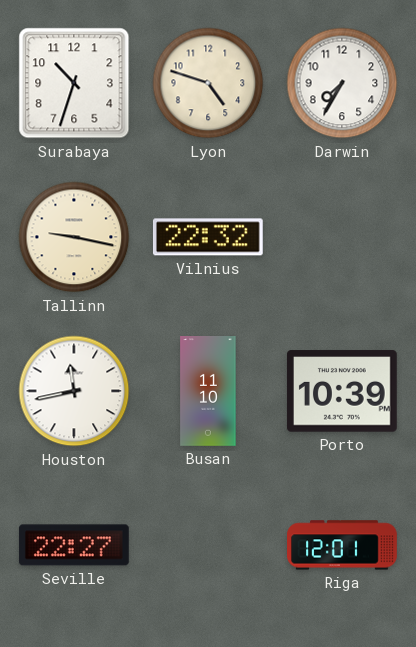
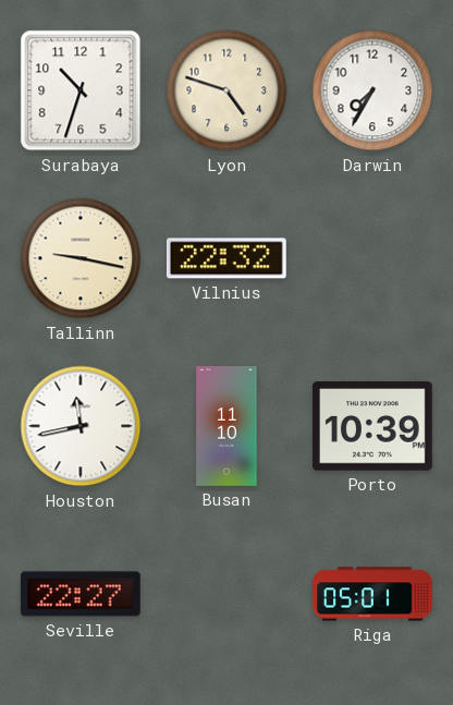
Riga: 12:01 -> 05:01
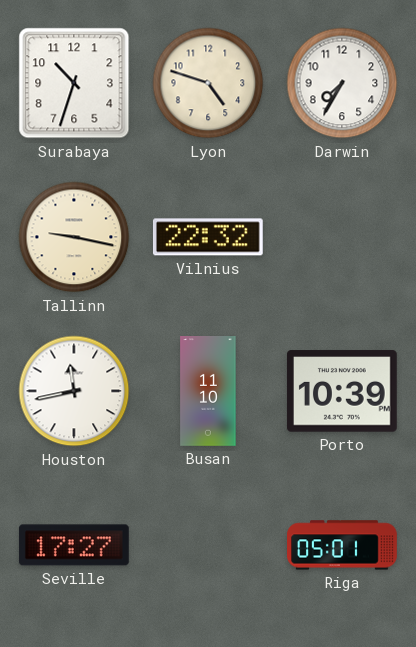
Seville: 22:27 -> 17:27
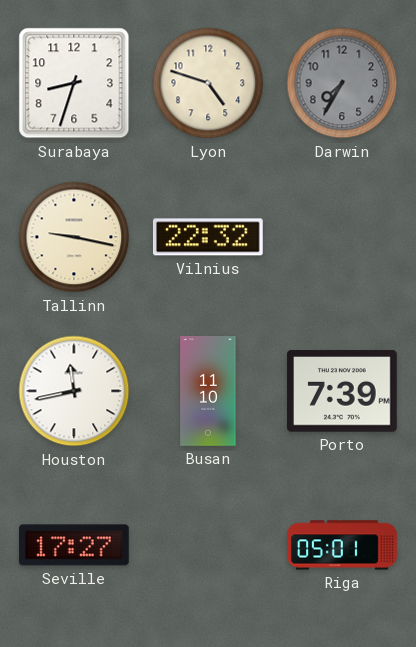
Surabaya: 10:33 -> 8:33
Darwin dial: white -> grey
Porto: 10:39 -> 7:39
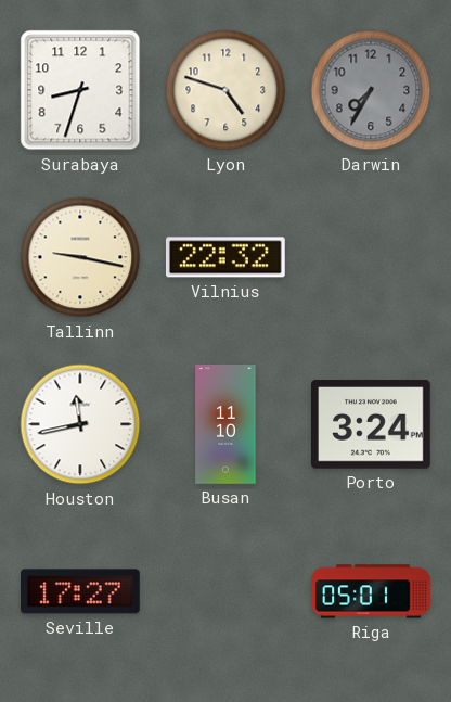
Porto: 7:39 -> 3:24
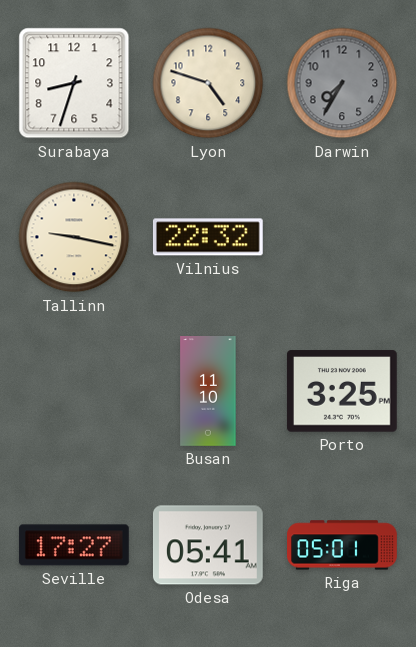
Houston: 11:43 -> none
Porto: 3:24 -> 3:25
Odesa: none -> 05:41
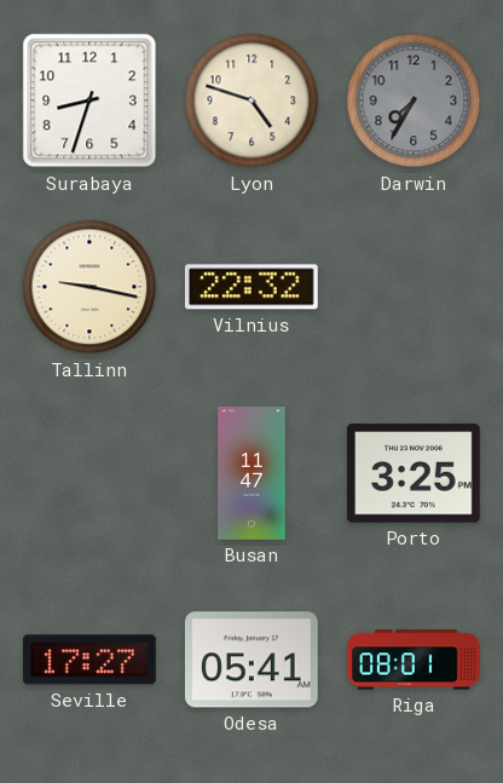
Busan: 11:10 -> 11:47
Riga: 05:01 -> 08:01
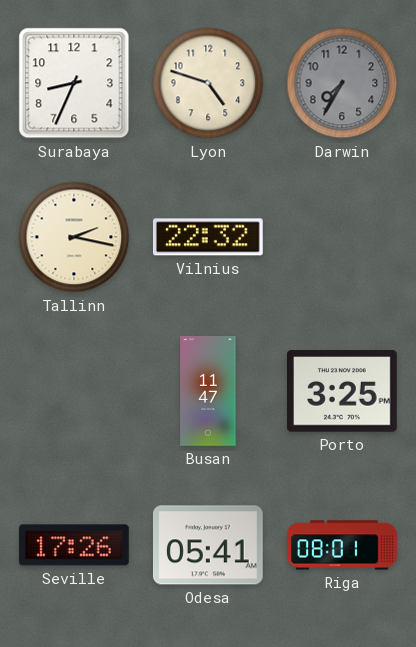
Surabaya: 8:33 -> 8:34
Tallinn: 9:17 -> 2:17
Seville: 17:27 -> 17:26
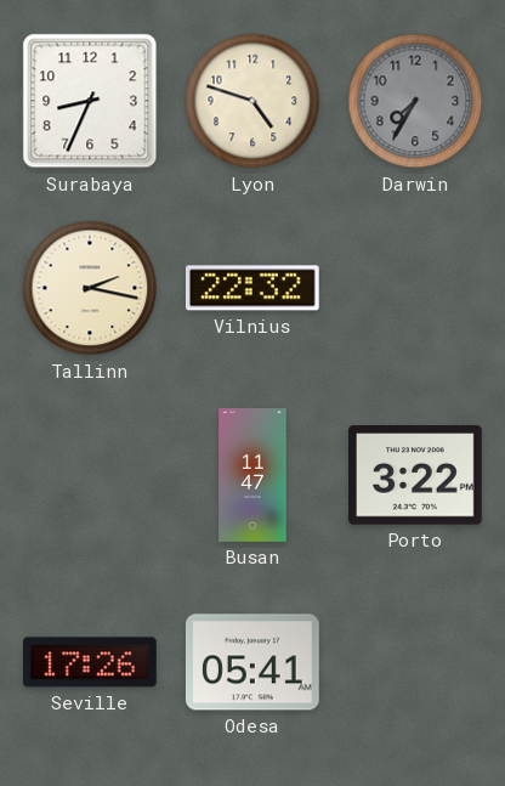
Porto: 3:25 -> 3:22
Riga: 08:01 -> none
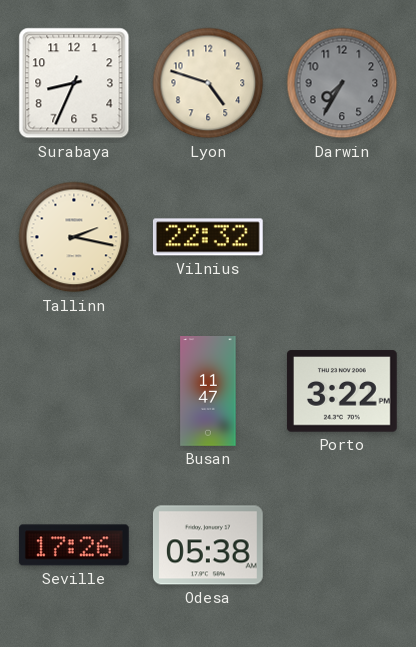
Odesa: 05:41 -> 05:38
